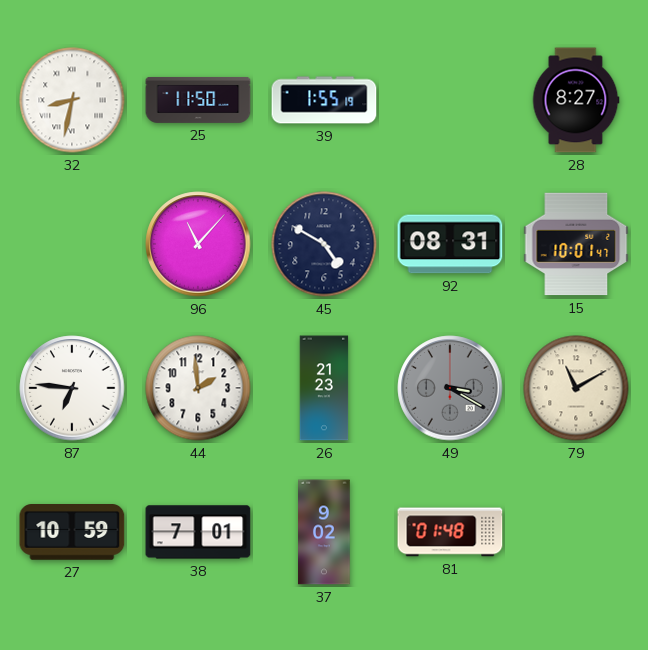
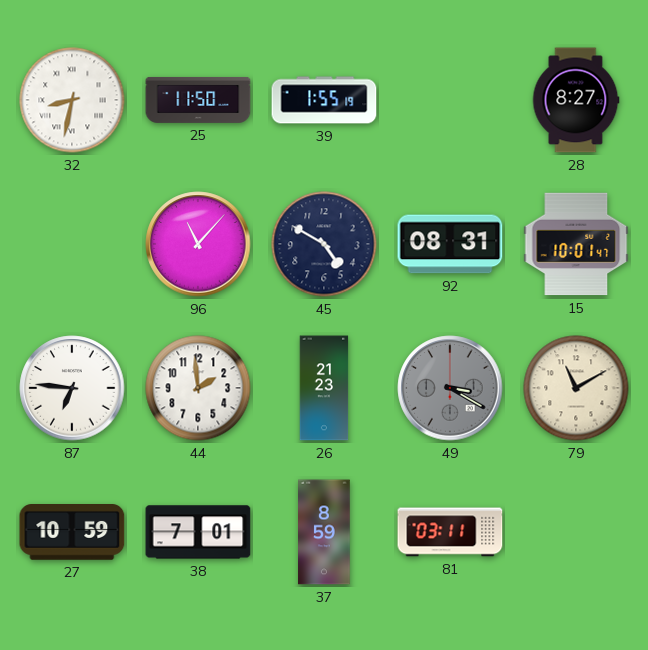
37: 9:02 -> 8:59
81: 01:48 -> 03:11
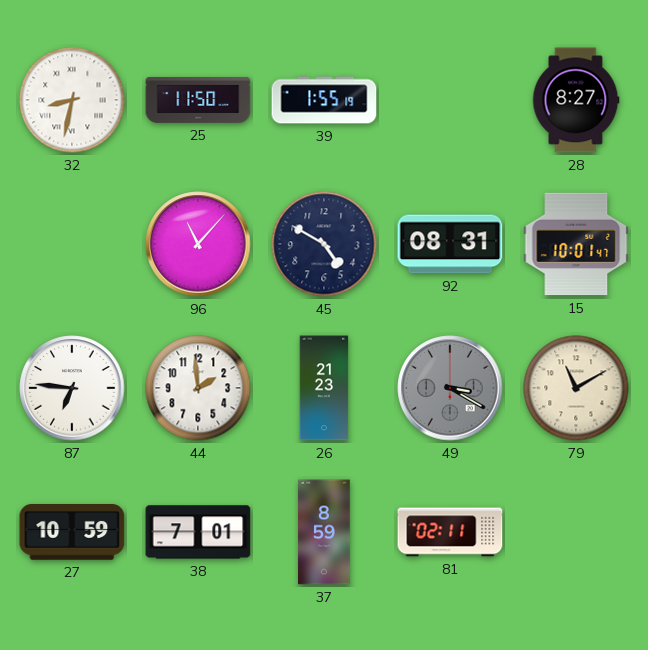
81: 03:11 -> 02:11
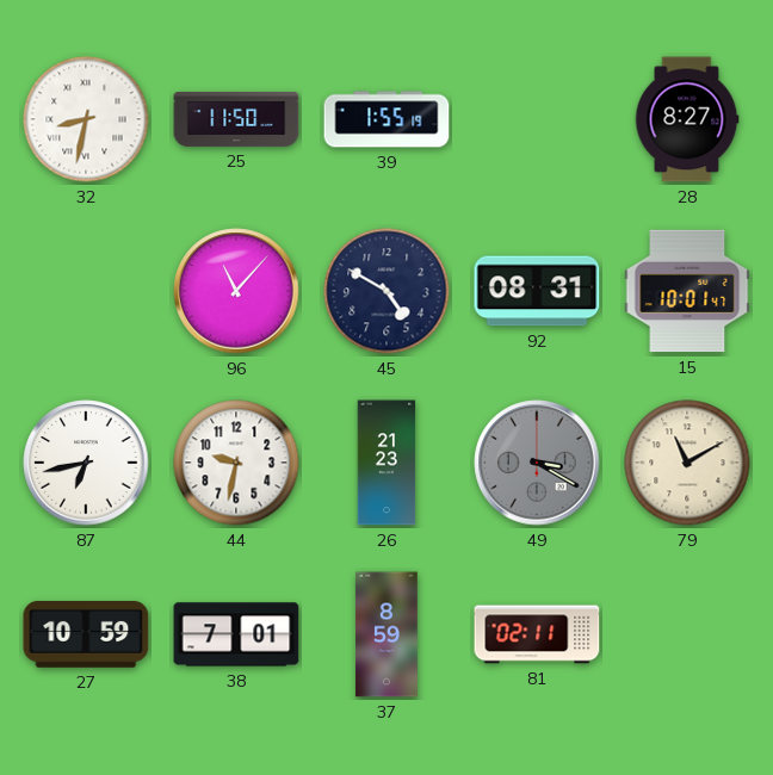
87: 6:46 -> 6:43
44: 1:59 -> 9:32
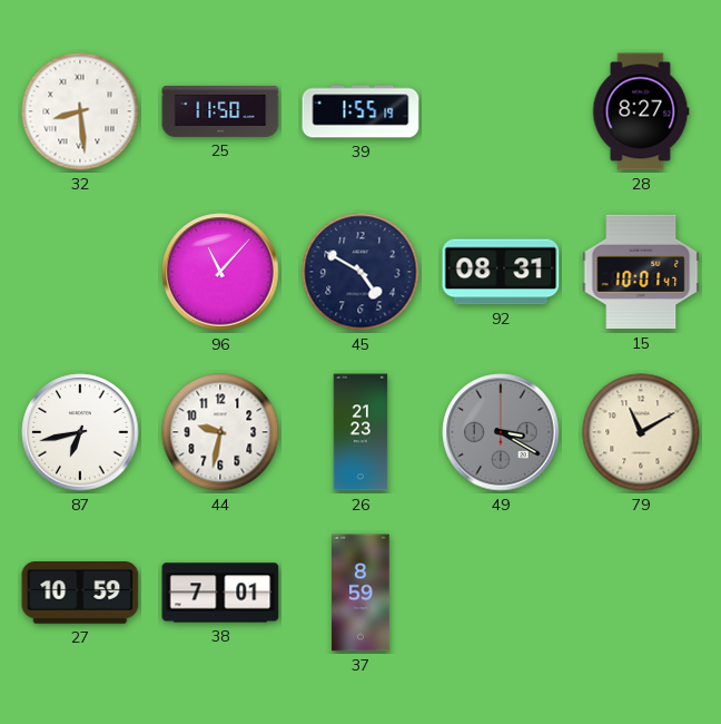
32: 8:32 -> 8:29
81: 02:11 -> none
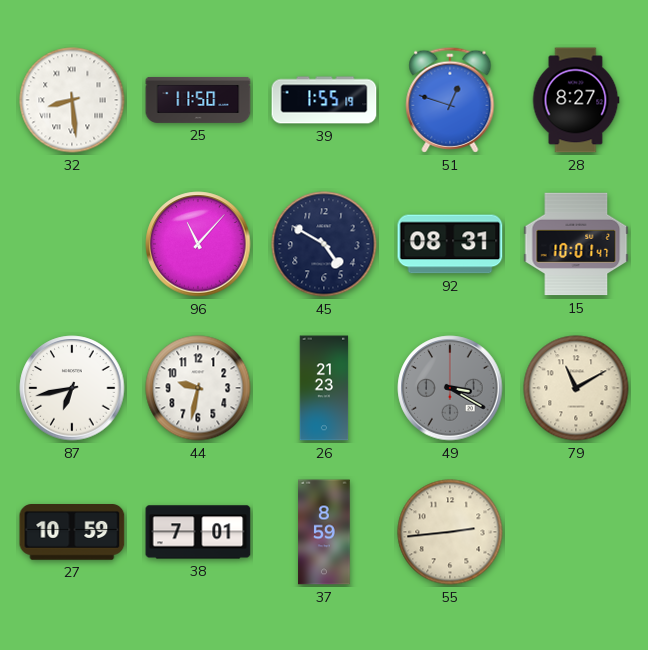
51: none -> 12:48
55: none -> 2:44
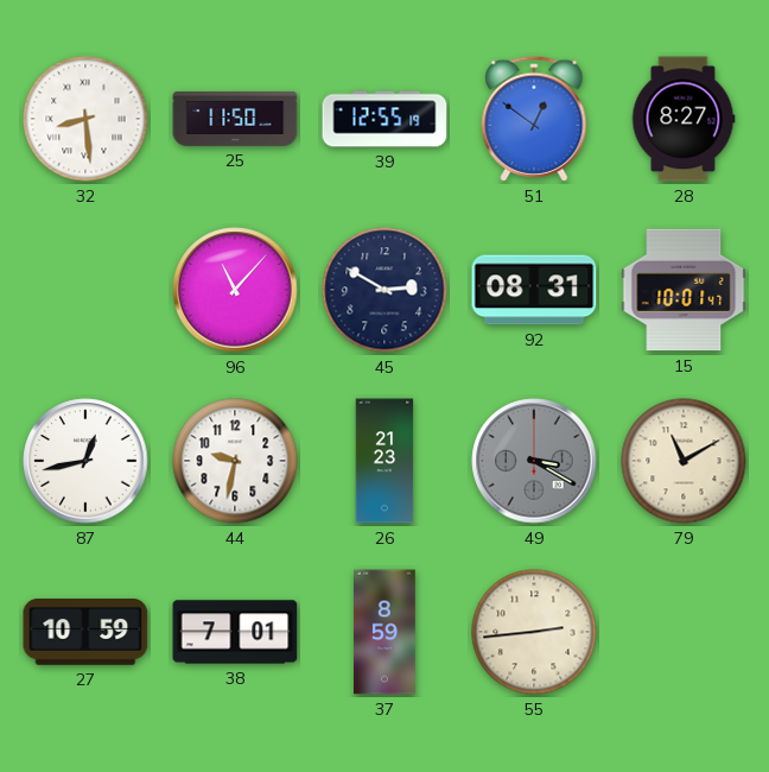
39: 1:55 -> 12:55
51: 12:48 -> 12:51
45: 4:50 -> 2:50
87: 6:43 -> 12:43
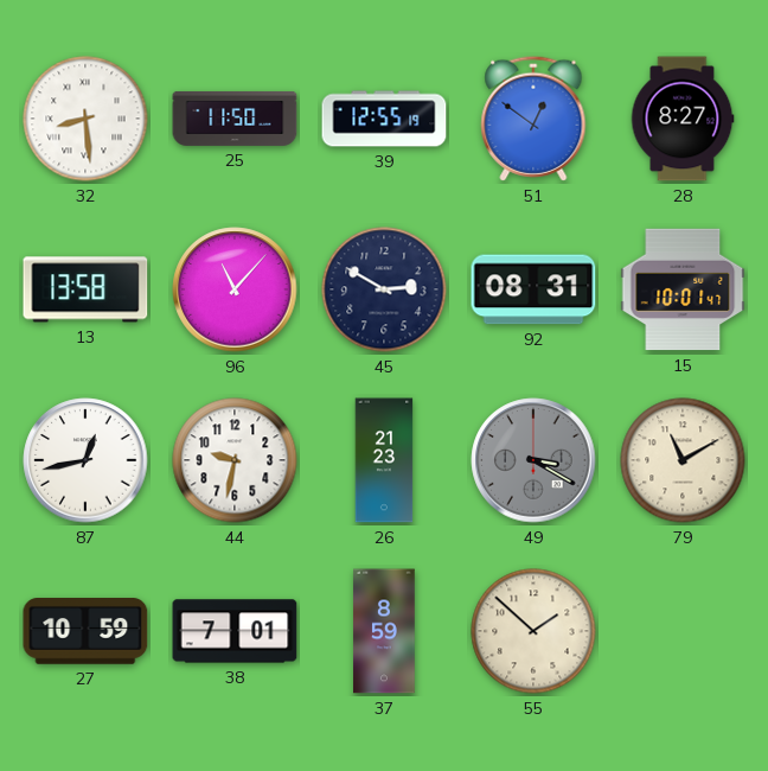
13: none -> 13:58
55: 2:44 -> 1:52
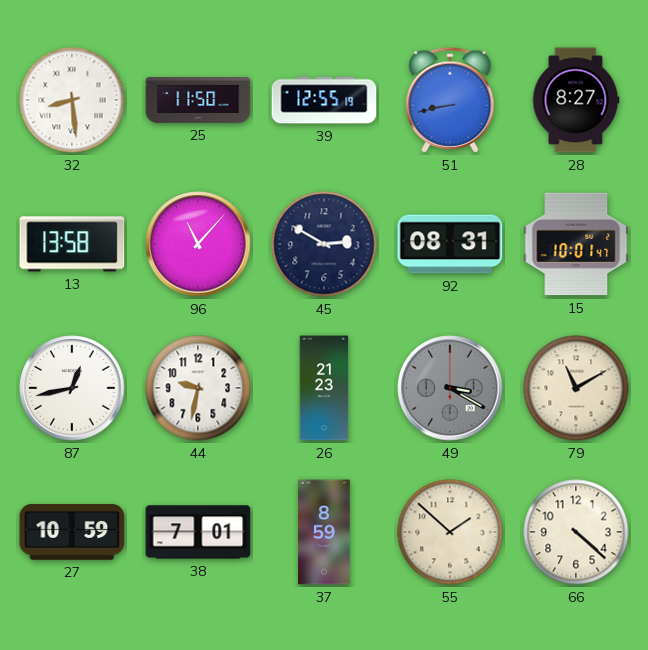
51: 12:51 -> 8:43
66: none -> 4:22
